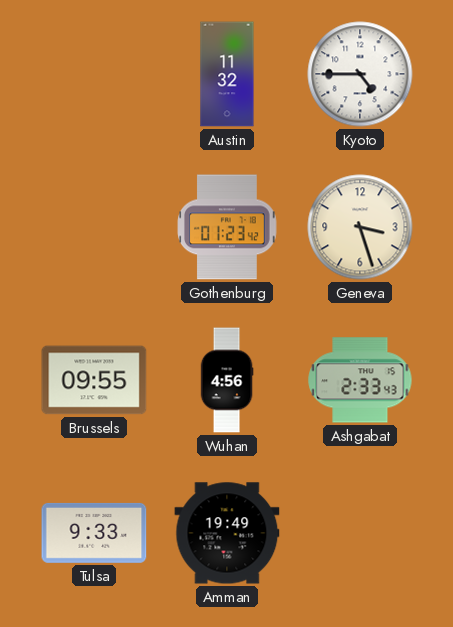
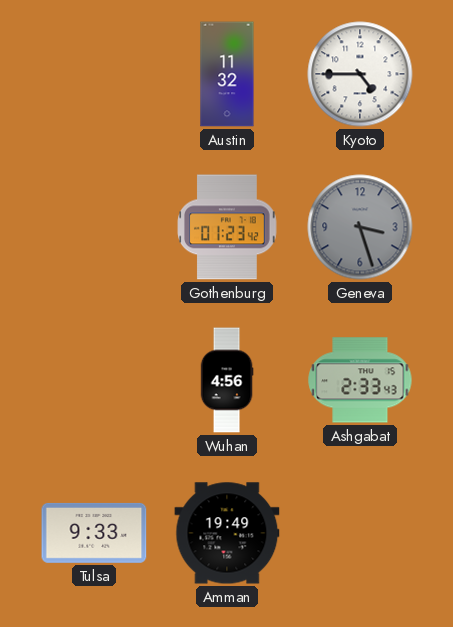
Geneva dial: cream -> grey
Brussels: 09:55 -> none
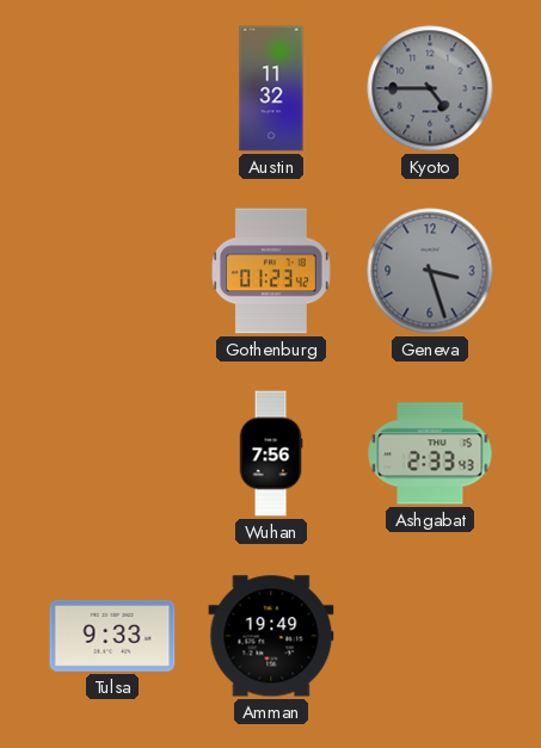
Kyoto dial: white -> grey
Wuhan: 4:56 -> 7:56
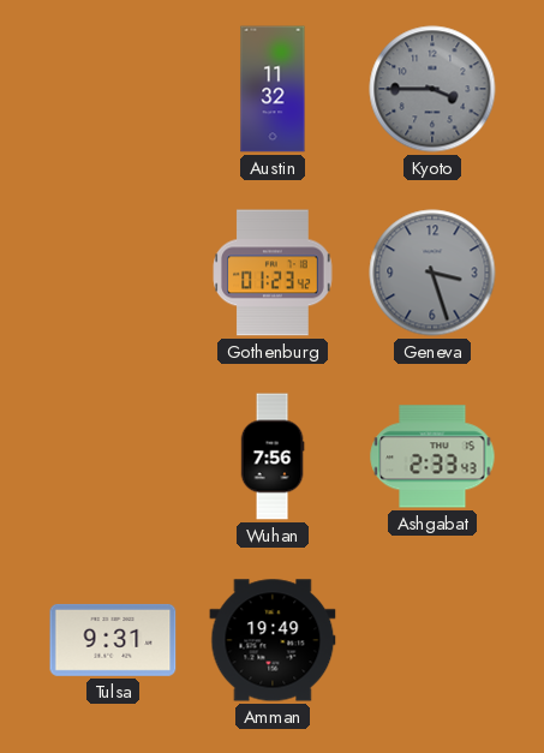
Kyoto: 4:45 -> 3:45
Tulsa: 9:33 -> 9:31
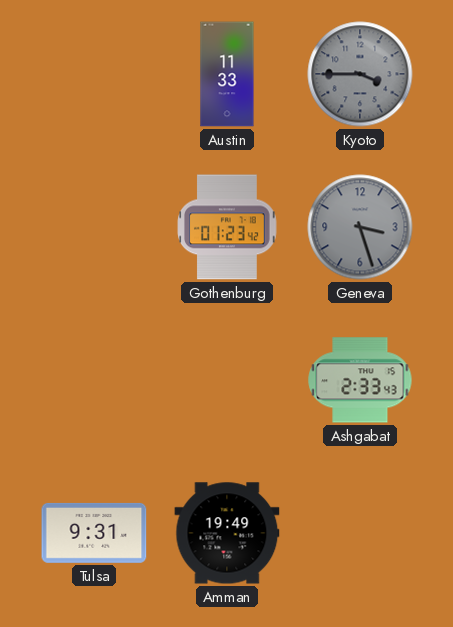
Austin: 11:32 -> 11:33
Wuhan: 7:56 -> none
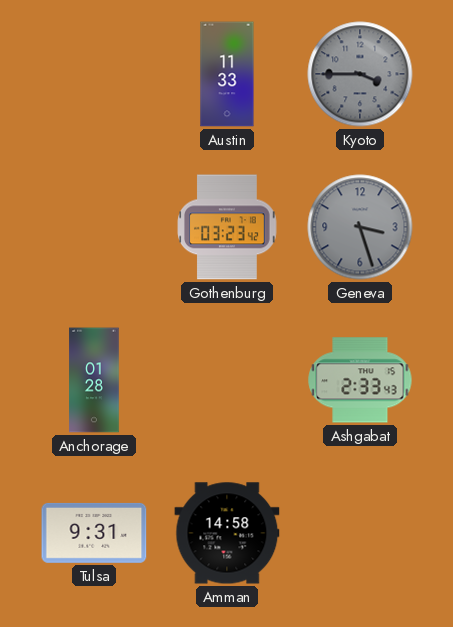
Gothenburg: 01:23 -> 03:23
Anchorage: none -> 01:28
Amman: 19:49 -> 14:58
